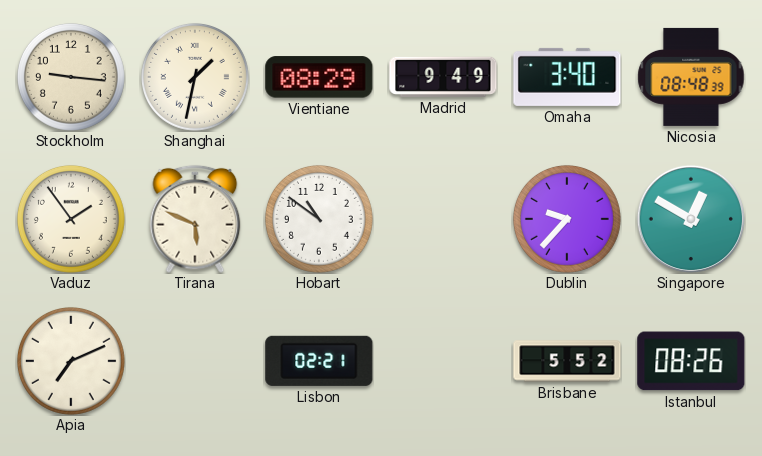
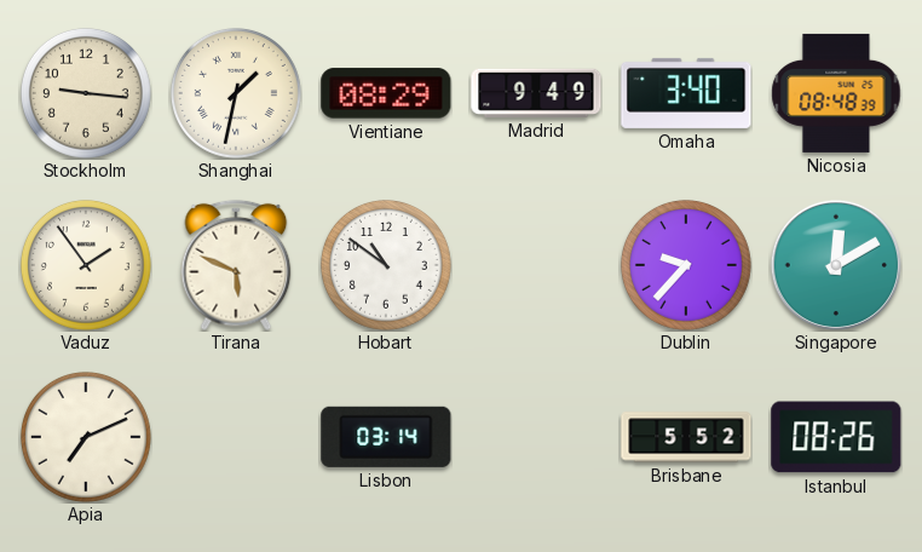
Singapore: 12:50 -> 12:10
Lisbon: 02:21 -> 03:14
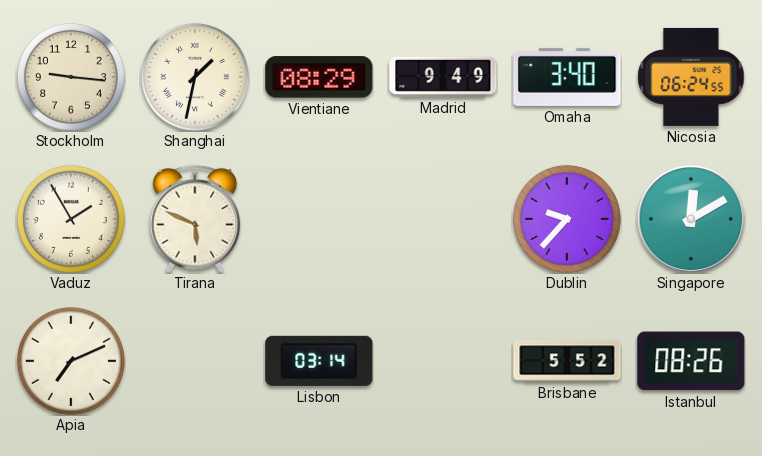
Nicosia: 08:48 -> 06:24
Vaduz: 1:54 -> 1:55
Hobart: 10:51 -> none
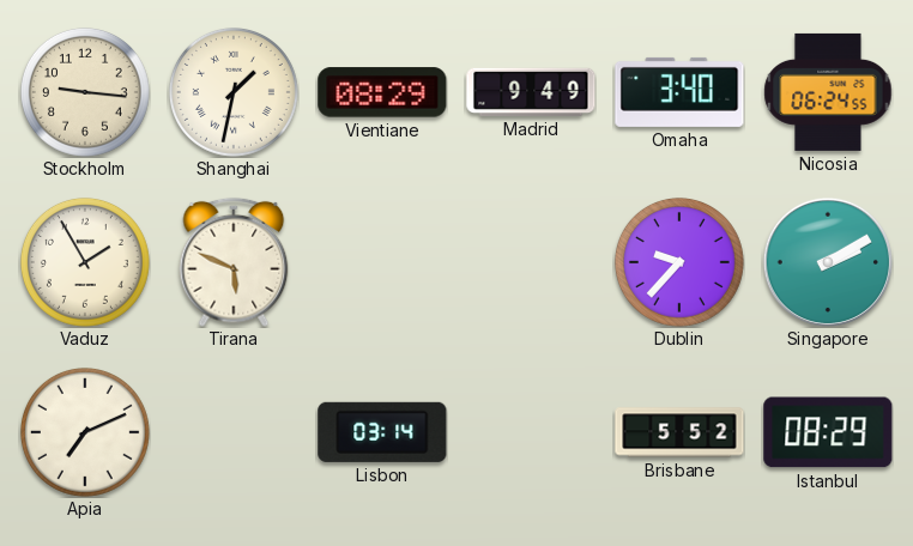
Singapore: 12:10 -> 2:10
Istanbul: 08:26 -> 08:29
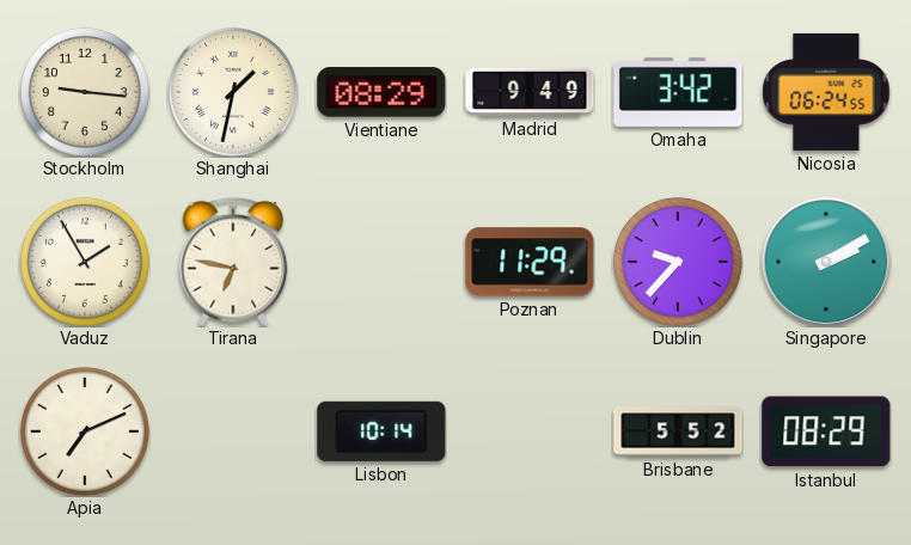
Omaha: 3:40 -> 3:42
Tirana: 5:49 -> 6:47
Poznan: none -> 11:29
Lisbon: 03:14 -> 10:14
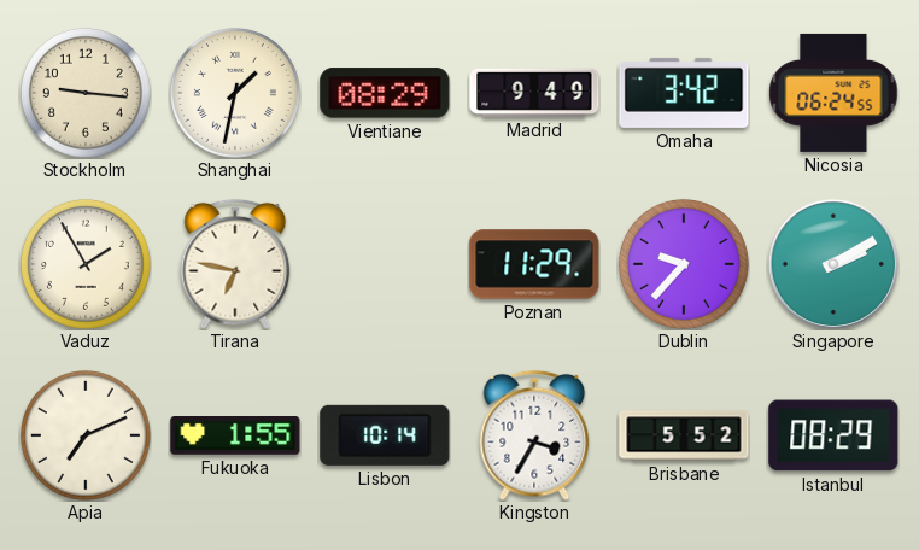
Fukuoka: none -> 1:55
Kingston: none -> 3:35
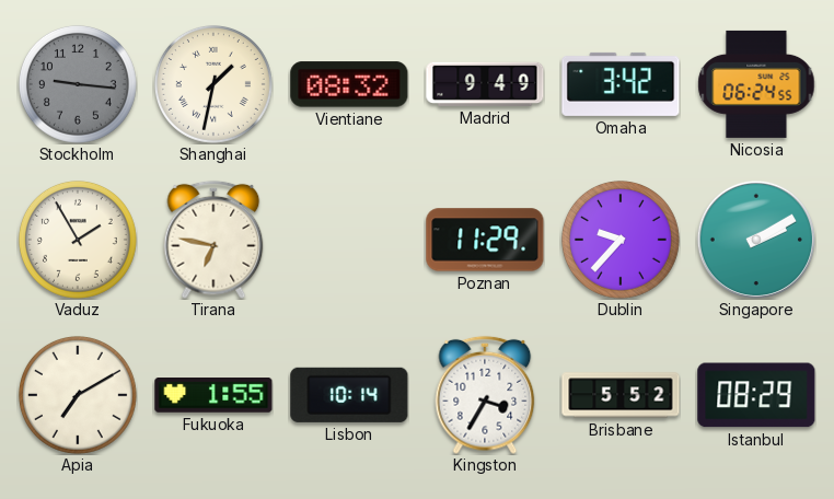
Stockholm dial: cream -> grey
Vientiane: 08:29 -> 08:32
Apia: 7:11 -> 7:10
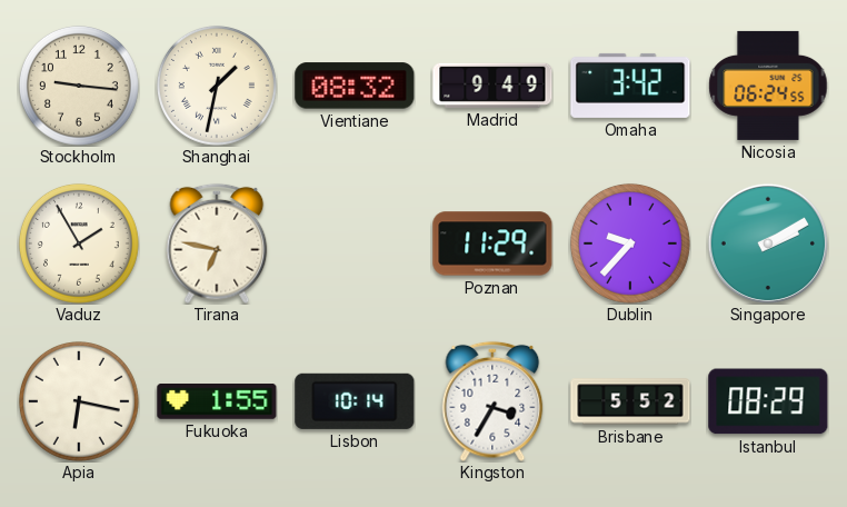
Stockholm dial: grey -> cream
Apia: 7:10 -> 6:17
